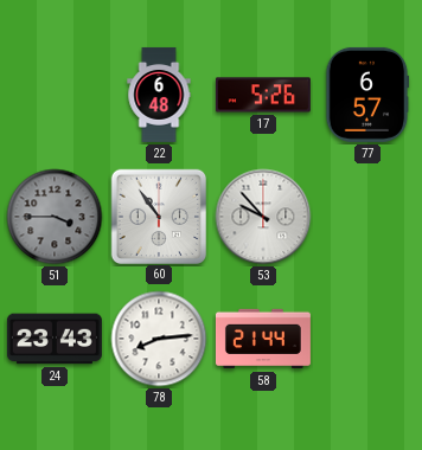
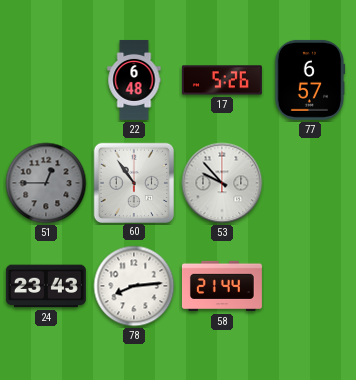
51: 3:45 -> 12:45
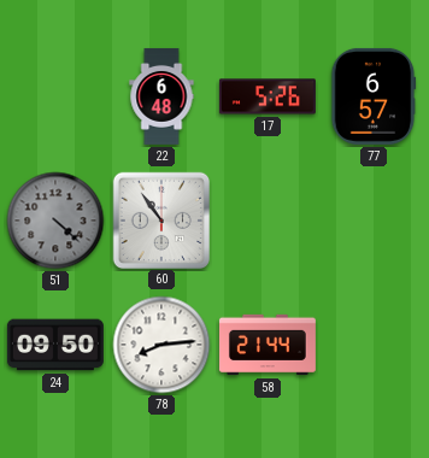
51: 12:45 -> 4:22
53: 9:53 -> none
24: 23:43 -> 09:50
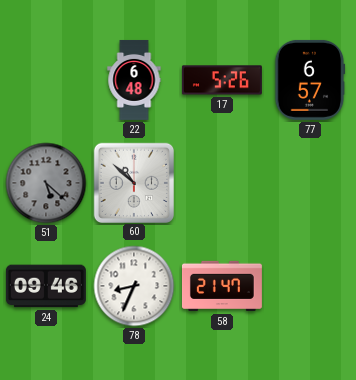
51: 4:22 -> 5:22
60: 10:54 -> 10:52
24: 09:50 -> 09:46
78: 8:14 -> 8:34
58: 21:44 -> 21:47
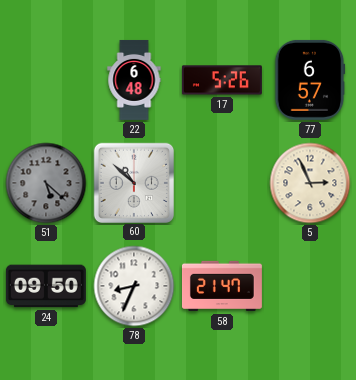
5: none -> 2:56
24: 09:46 -> 09:50
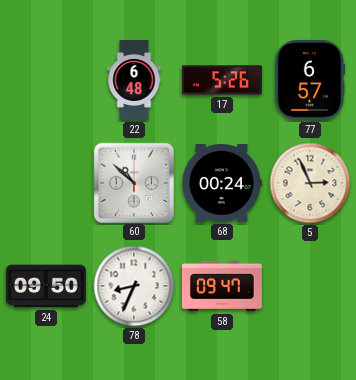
51: 5:22 -> none
68: none -> 00:24
58: 21:47 -> 09:47
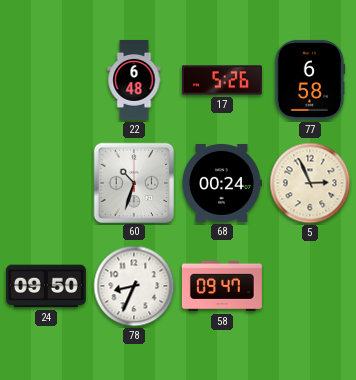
77: 6:57 -> 6:58
60: 10:52 -> 10:33
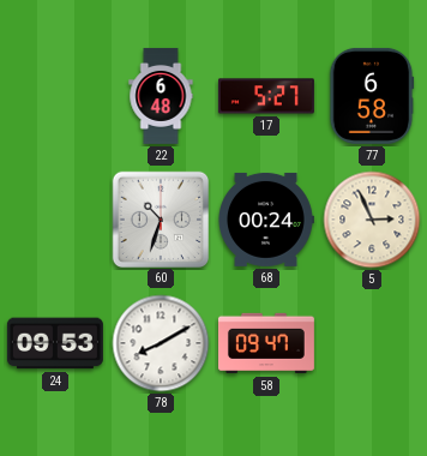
17: 5:26 -> 5:27
24: 09:50 -> 09:53
78: 8:34 -> 8:10
